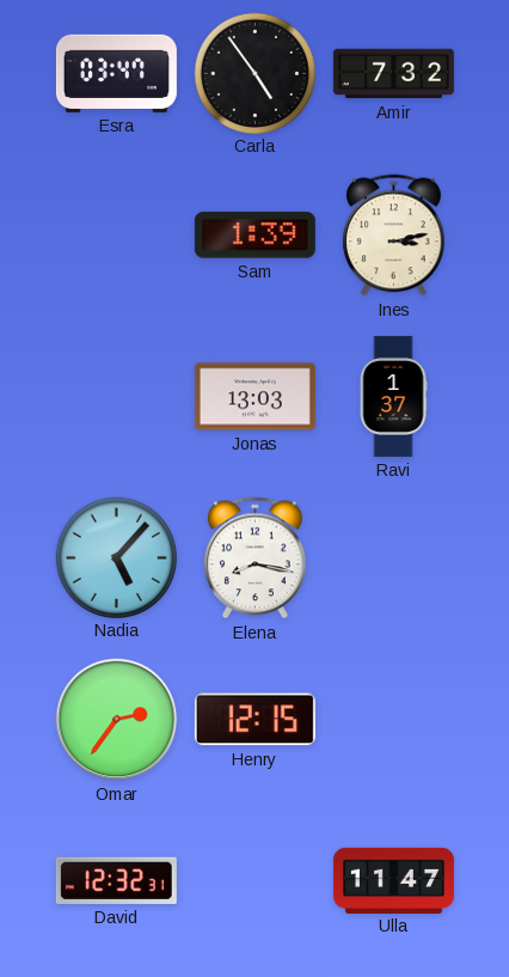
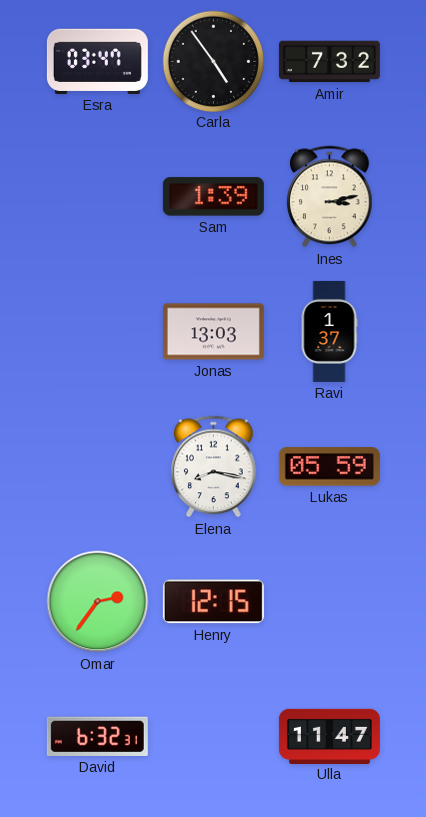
Nadia: 5:07 -> none
Lukas: none -> 05:59
David: 12:32 -> 6:32
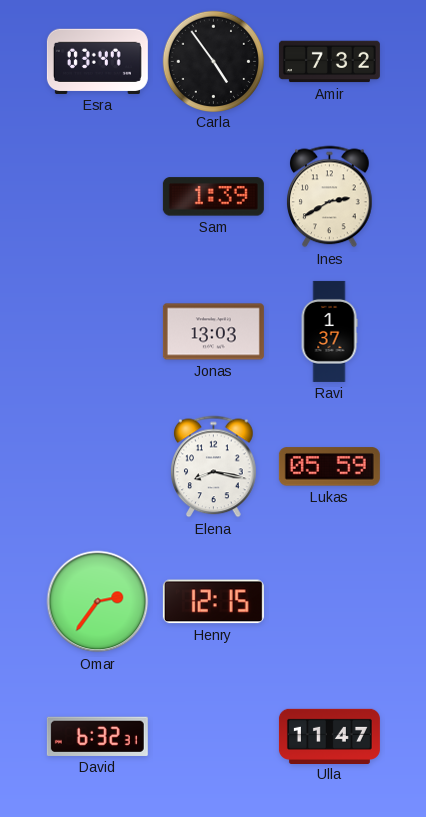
Ines: 3:13 -> 2:40
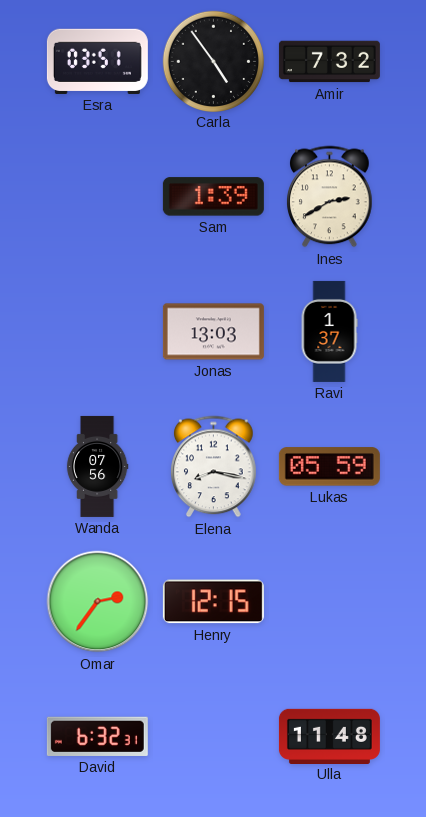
Esra: 03:47 -> 03:51
Wanda: none -> 07:56
Ulla: 11:47 -> 11:48
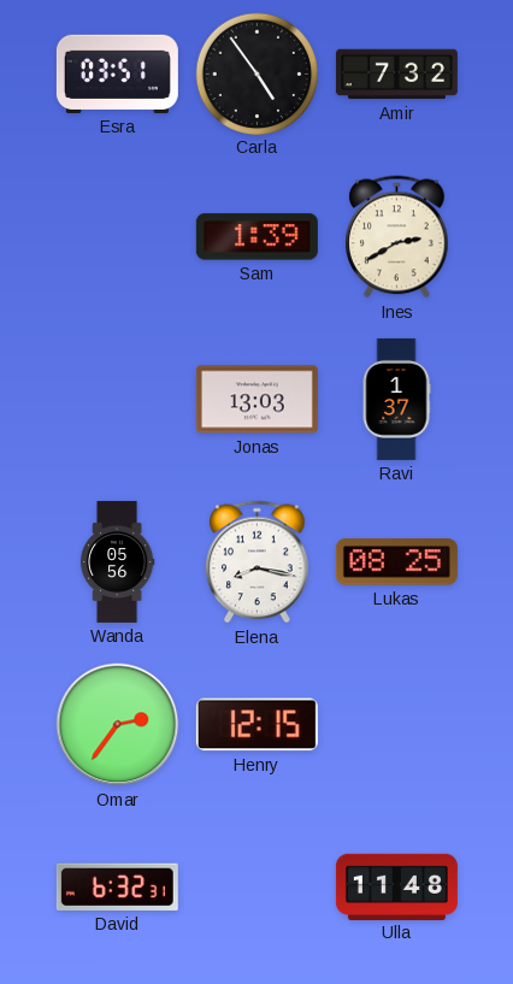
Wanda: 07:56 -> 05:56
Lukas: 05:59 -> 08:25
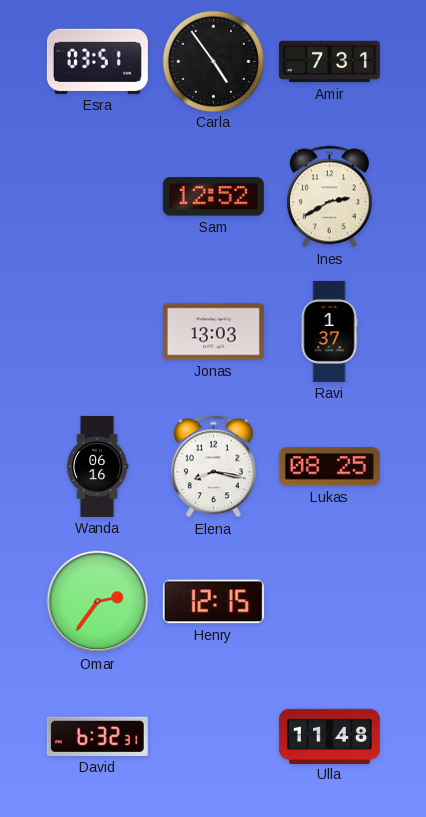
Amir: 7:32 -> 7:31
Sam: 1:39 -> 12:52
Wanda: 05:56 -> 06:16
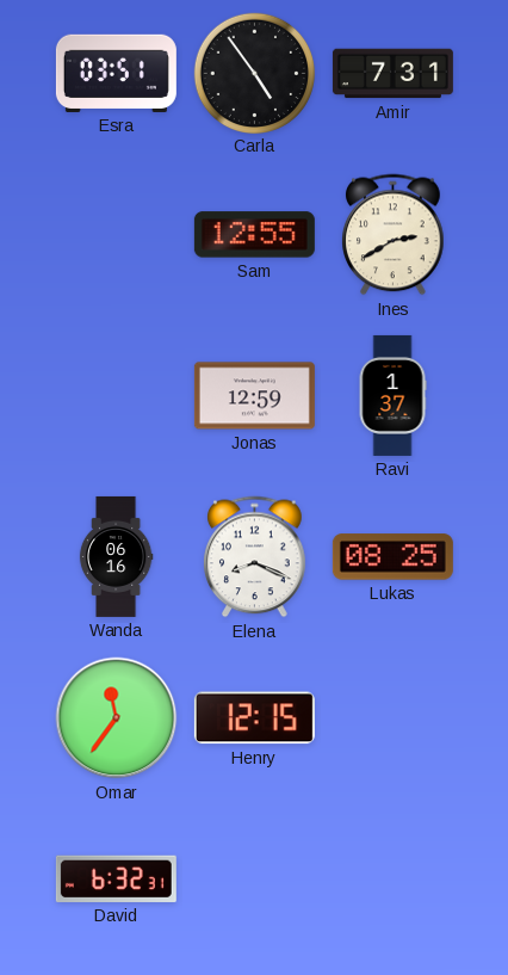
Sam: 12:52 -> 12:55
Jonas: 13:03 -> 12:59
Elena: 8:17 -> 8:19
Omar: 2:36 -> 11:36
Ulla: 11:48 -> none
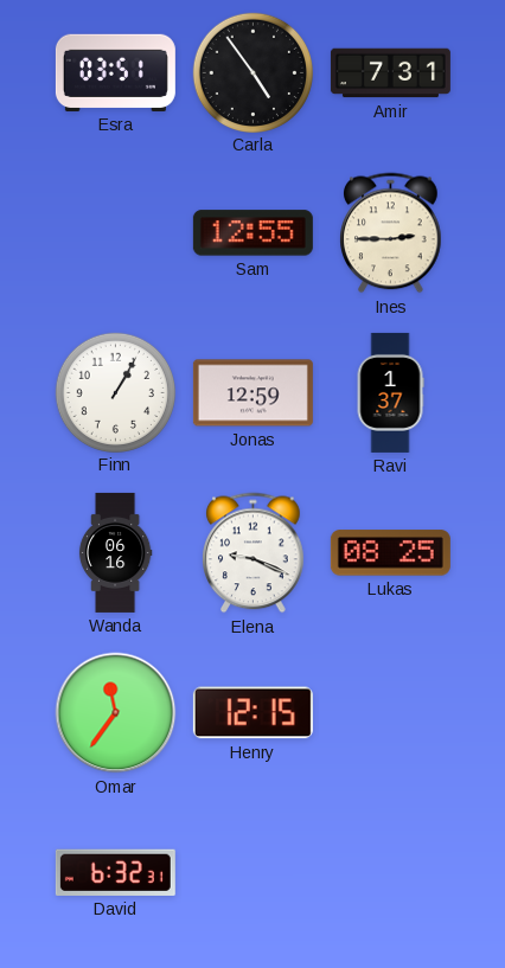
Ines: 2:40 -> 2:45
Finn: none -> 1:05
Elena: 8:19 -> 9:19
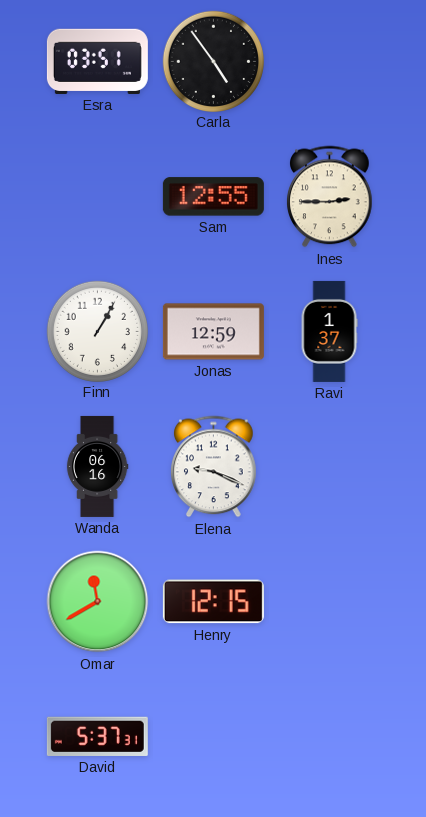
Amir: 7:31 -> none
Lukas: 08:25 -> none
Omar: 11:36 -> 11:40
David: 6:32 -> 5:37
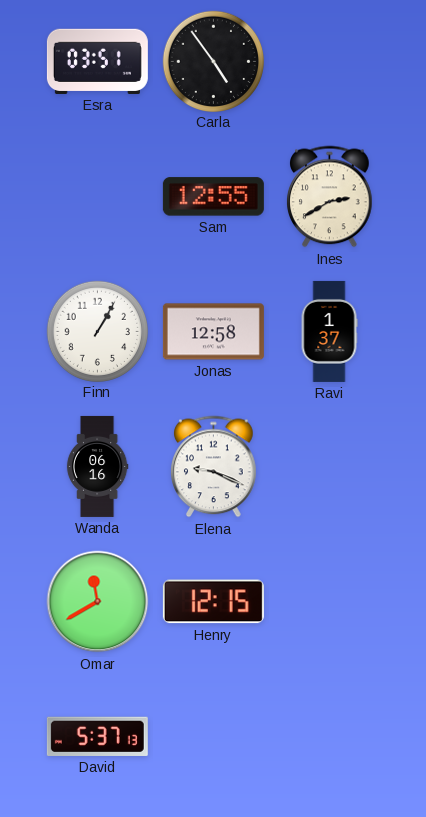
Ines: 2:45 -> 2:40
Jonas: 12:59 -> 12:58
David: 5:37:31 -> 5:37:13
